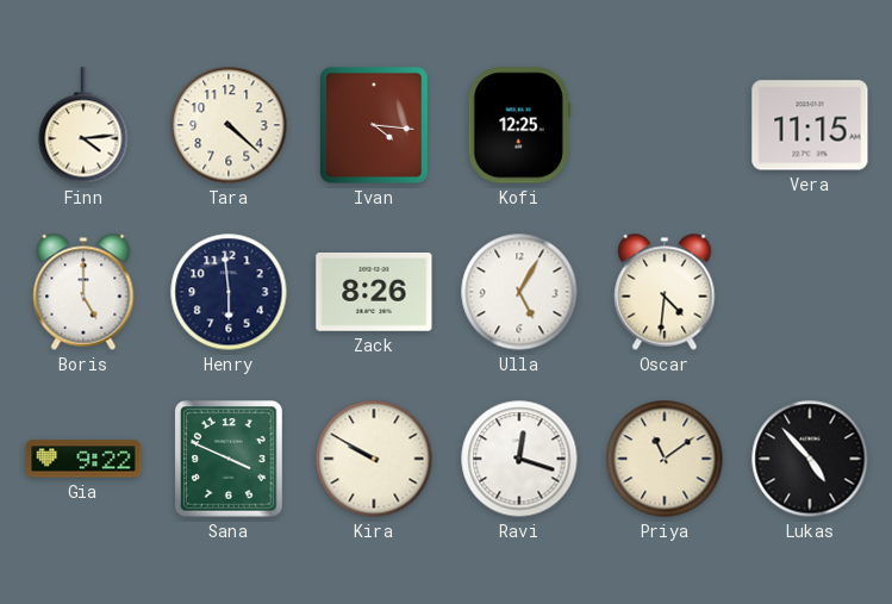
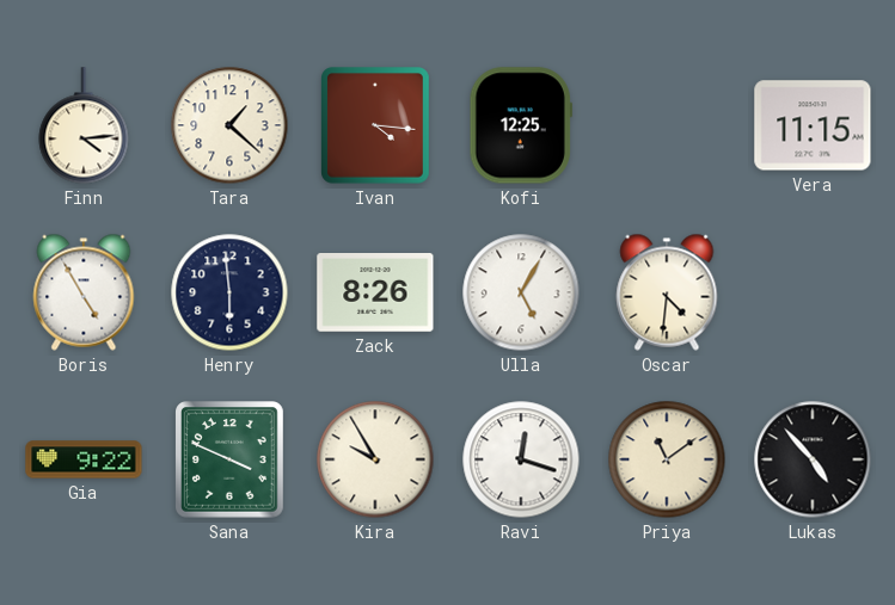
Tara: 4:22 -> 1:22
Boris: 5:00 -> 4:55
Kira: 9:50 -> 9:55
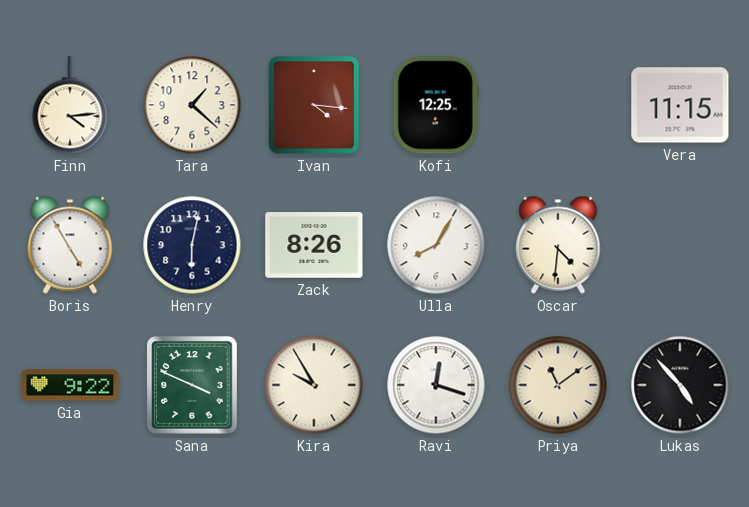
Henry: 5:59 -> 6:02
Ulla: 5:05 -> 8:05
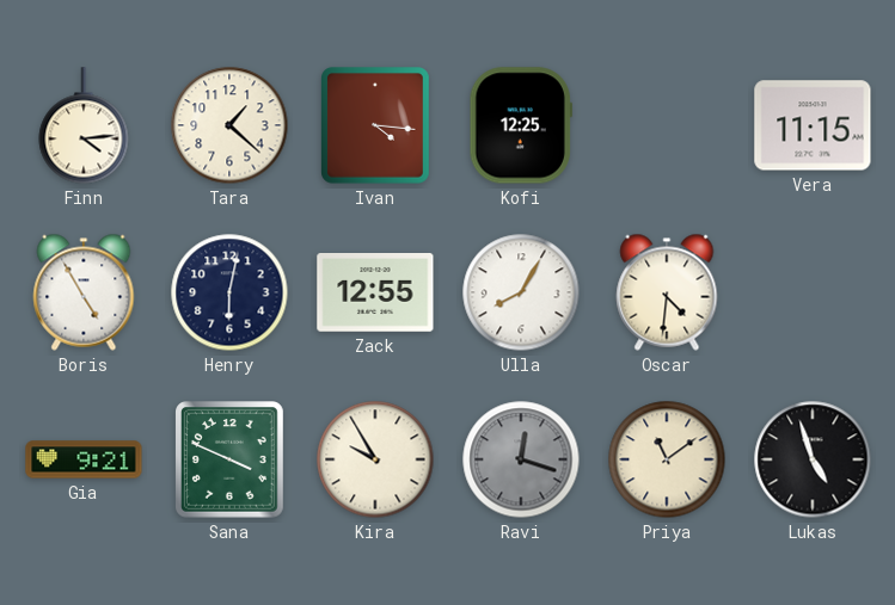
Zack: 8:26 -> 12:55
Gia: 9:22 -> 9:21
Ravi dial: white -> grey
Lukas: 4:53 -> 4:57
